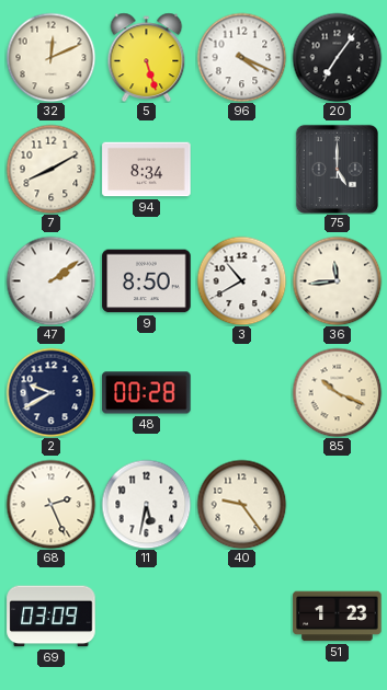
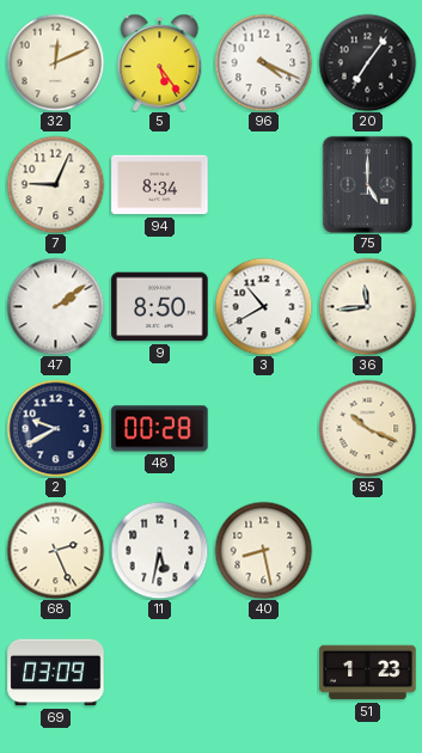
5: 5:27 -> 5:24
7: 8:10 -> 9:04
40: 9:24 -> 8:28
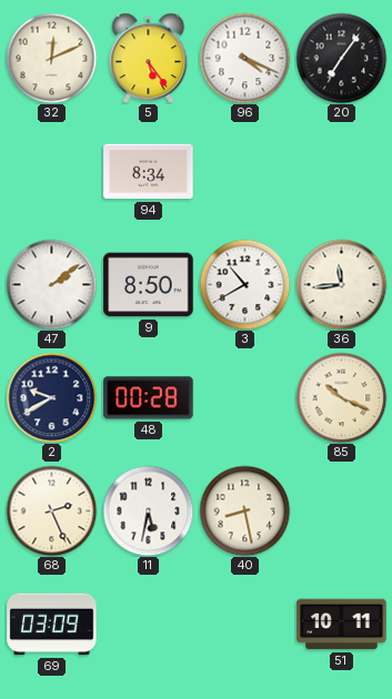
7: 9:04 -> none
75: 5:00 -> none
51: 1:23 -> 10:11
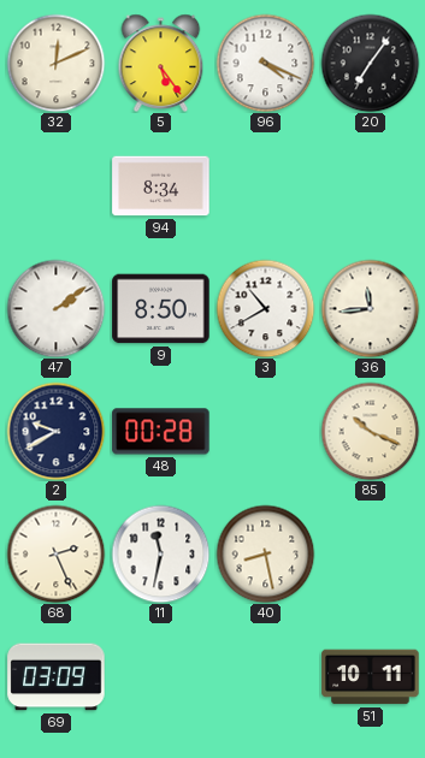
11: 5:32 -> 11:32
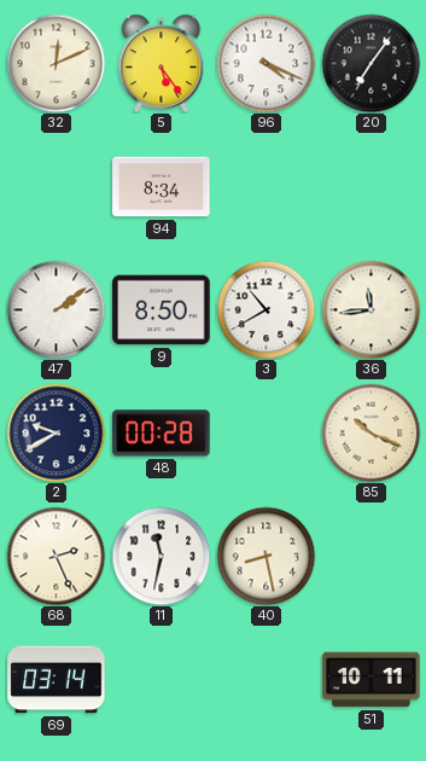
69: 03:09 -> 03:14
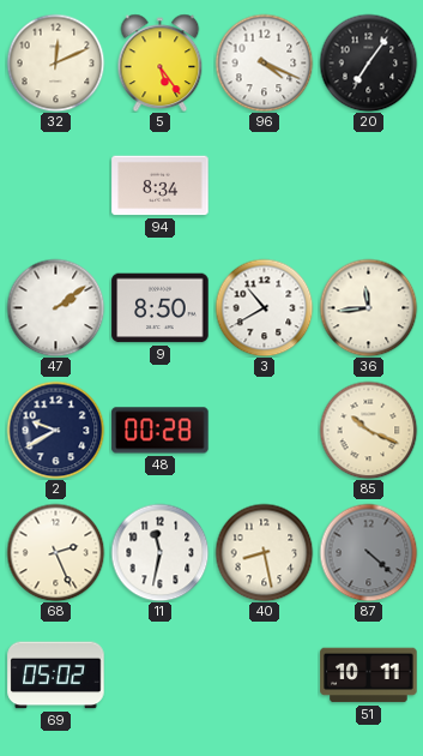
87: none -> 4:22
69: 03:14 -> 05:02
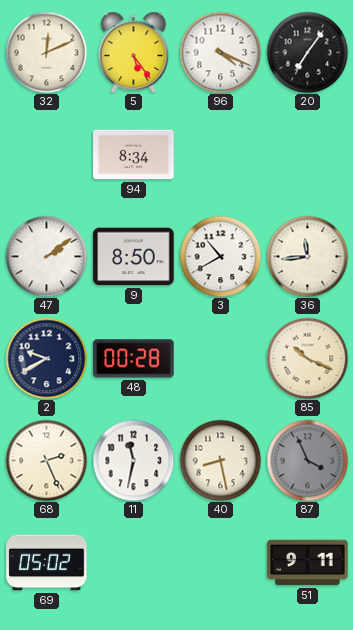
87: 4:22 -> 3:56
51: 10:11 -> 9:11
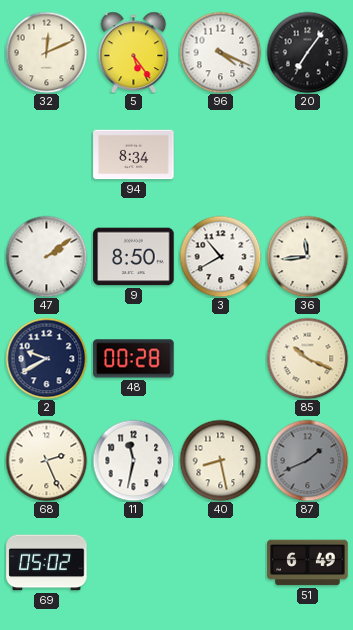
87: 3:56 -> 1:41
51: 9:11 -> 6:49
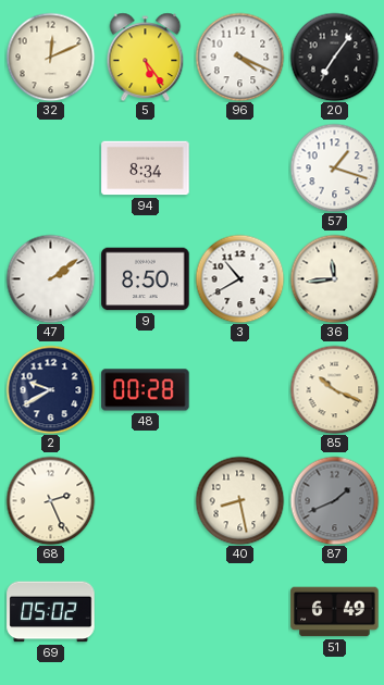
57: none -> 1:18
11: 11:32 -> none
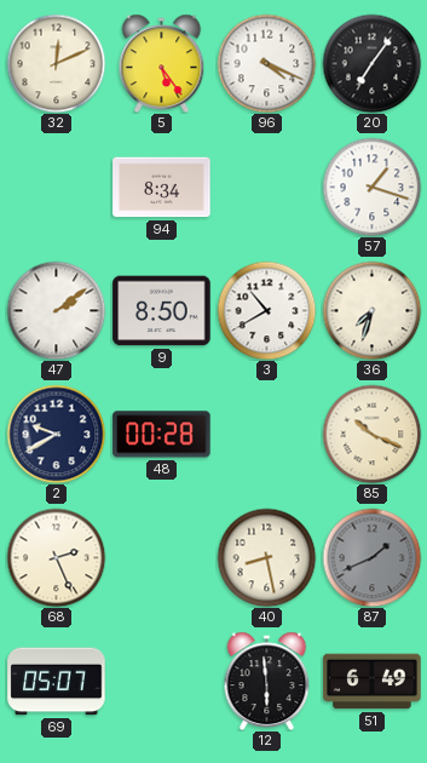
36: 11:44 -> 7:33
69: 05:02 -> 05:07
12: none -> 5:59
